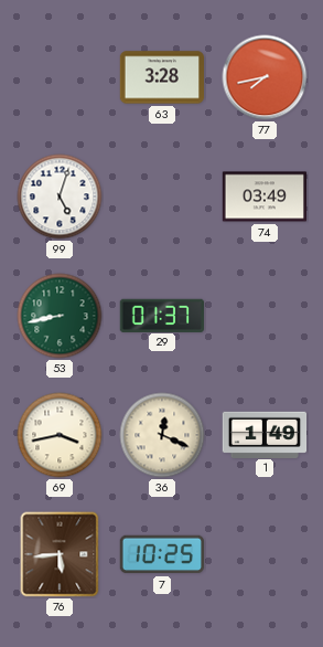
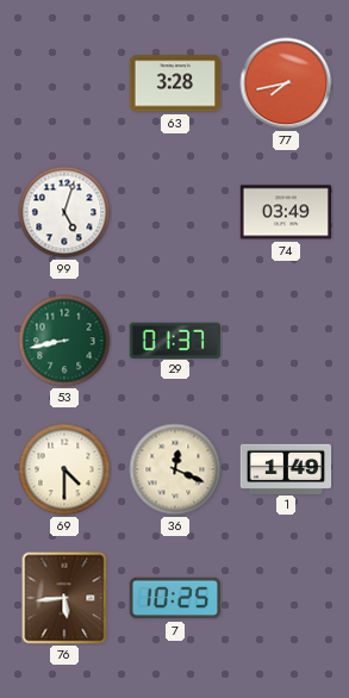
69: 3:43 -> 4:30
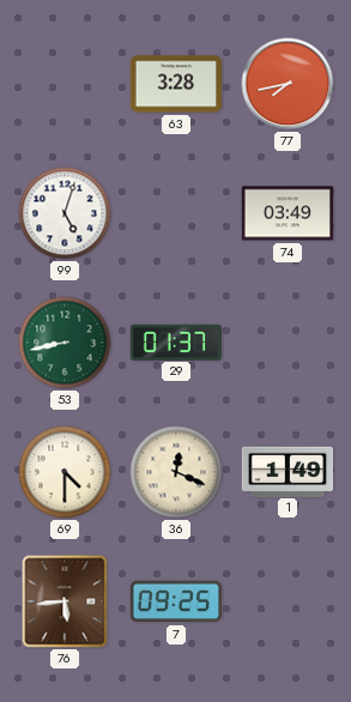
7: 10:25 -> 09:25
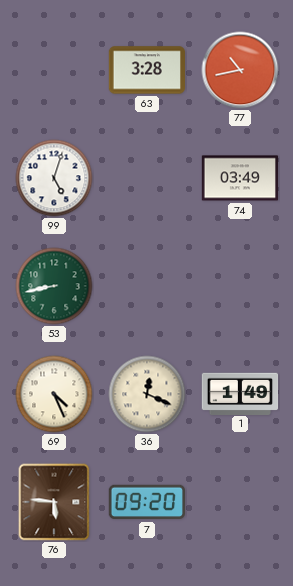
77: 7:43 -> 10:43
29: 01:37 -> none
69: 4:30 -> 4:26
76: 5:44 -> 5:46
7: 09:25 -> 09:20
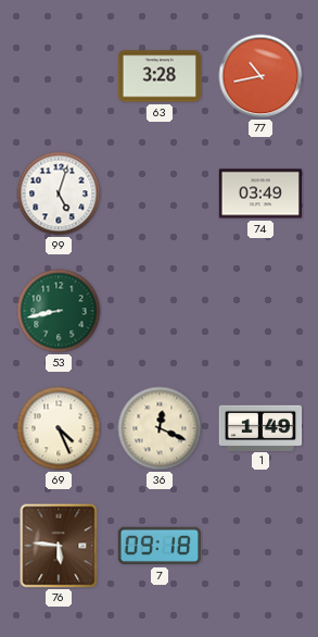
7: 09:20 -> 09:18
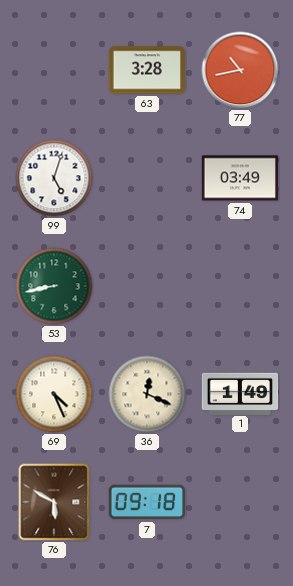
76: 5:46 -> 5:50
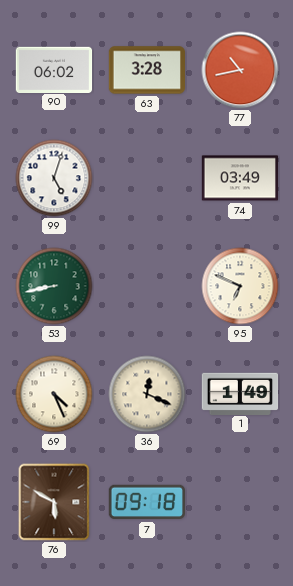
90: none -> 06:02
95: none -> 6:49
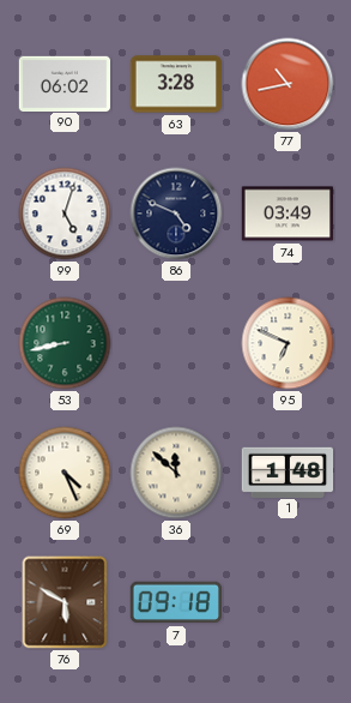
86: none -> 4:49
36: 12:19 -> 11:52
1: 1:49 -> 1:48
